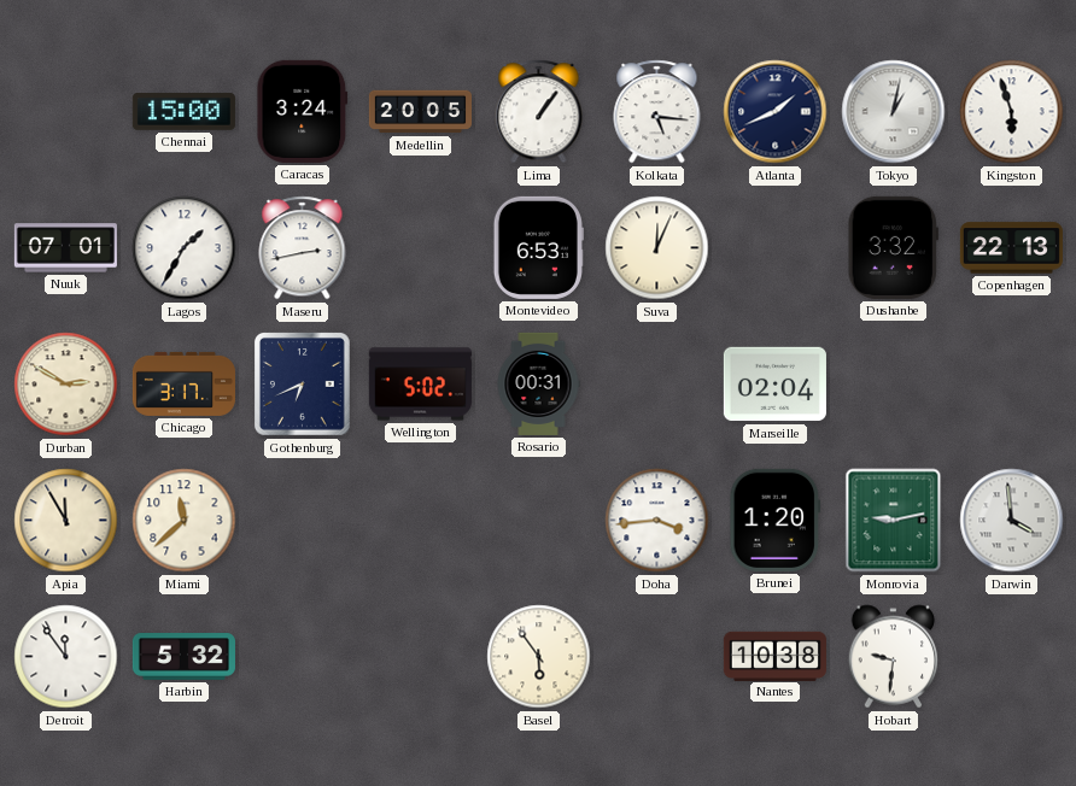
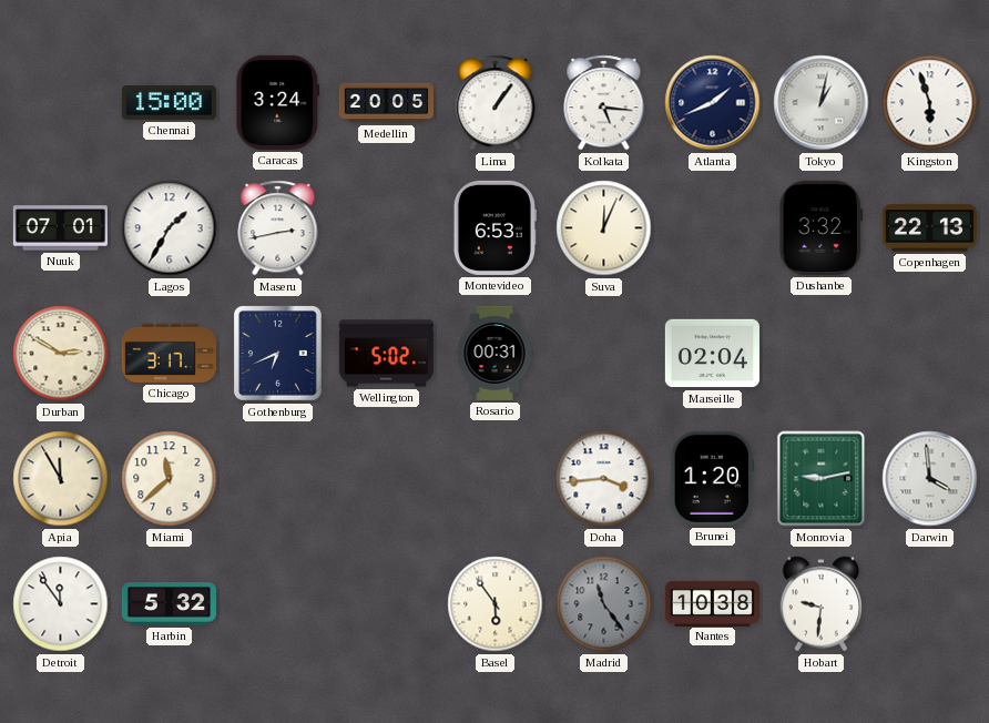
Madrid: none -> 11:24
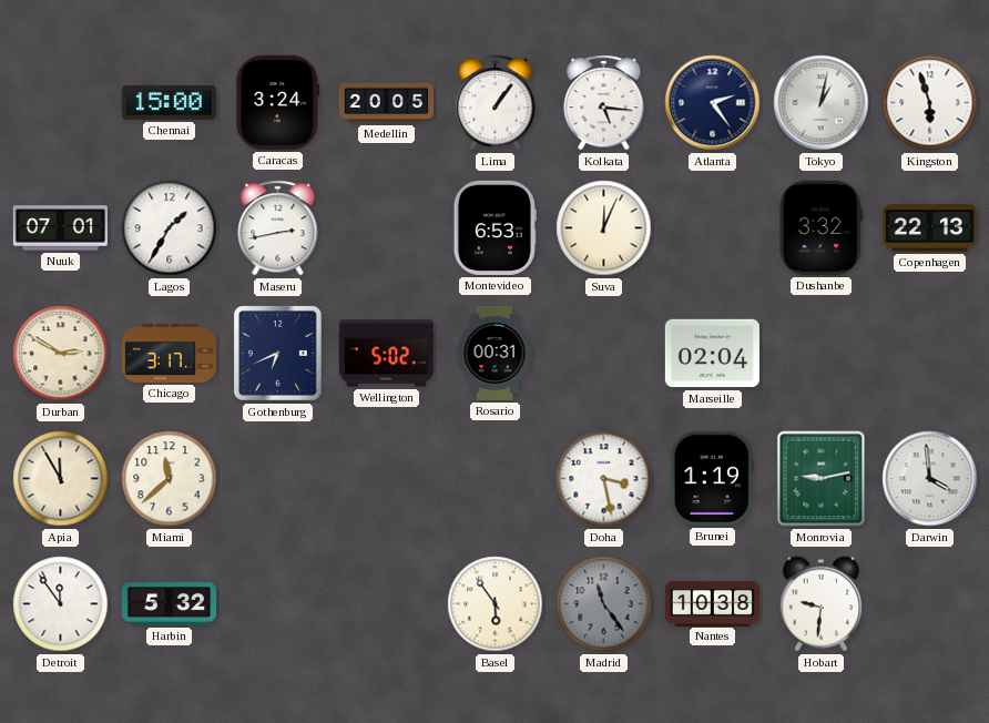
Atlanta: 1:41 -> 2:24
Doha: 3:44 -> 3:28
Brunei: 1:20 -> 1:19
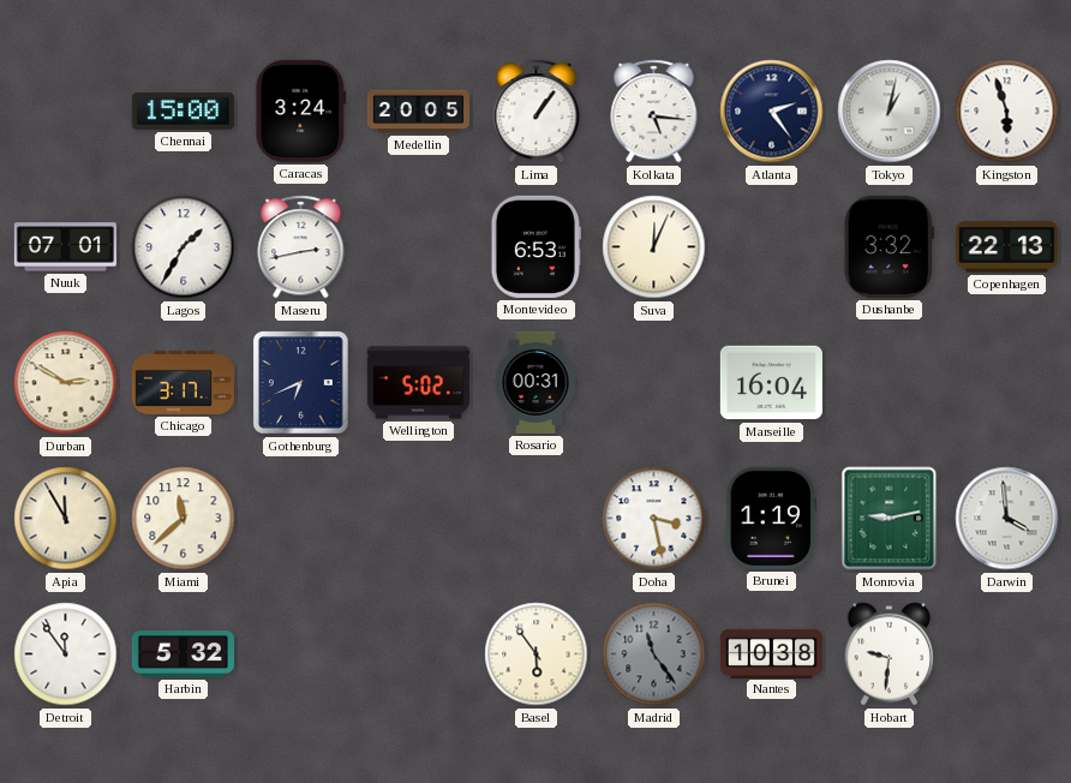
Marseille: 02:04 -> 16:04
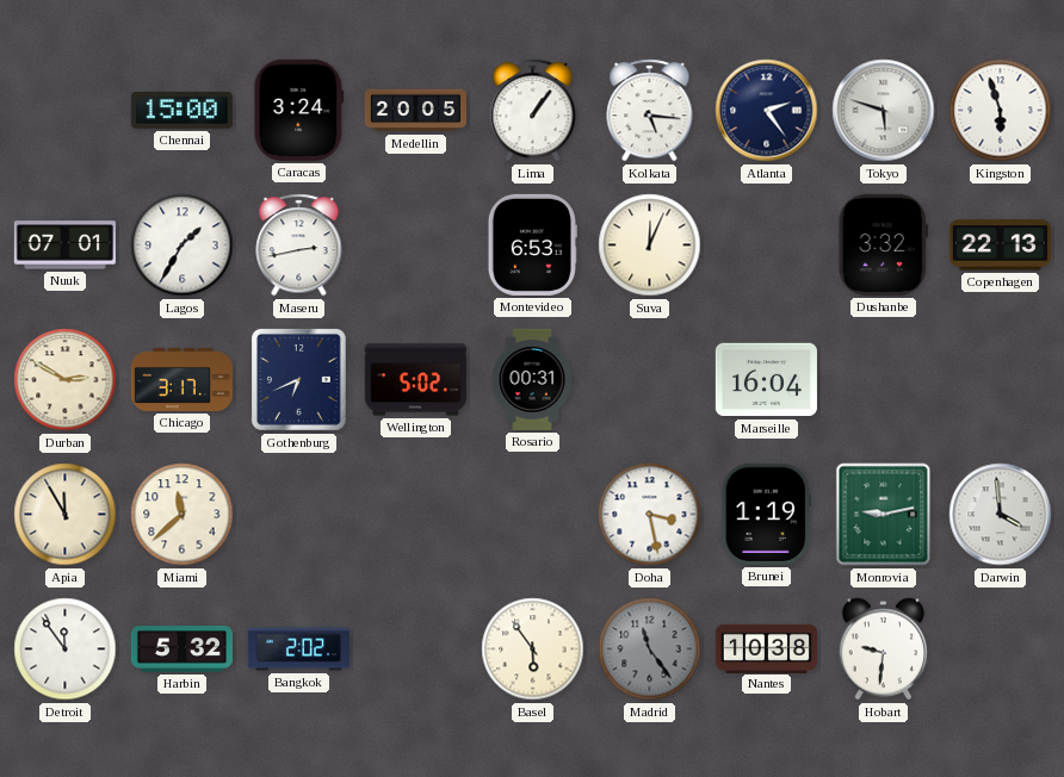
Tokyo: 1:02 -> 5:48
Bangkok: none -> 2:02
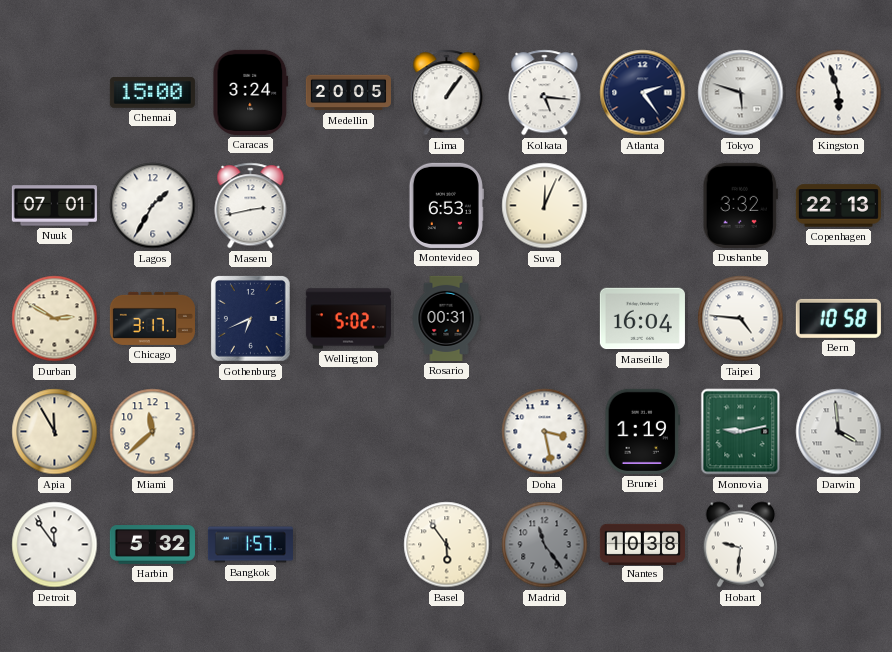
Taipei: none -> 4:46
Bern: none -> 10:58
Bangkok: 2:02 -> 1:57
